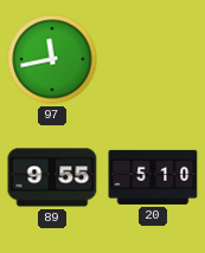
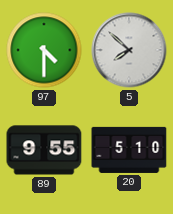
97: 11:43 -> 4:30
5: none -> 7:52
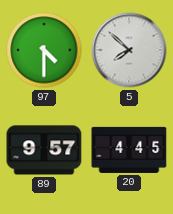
89: 9:55 -> 9:57
20: 5:10 -> 4:45
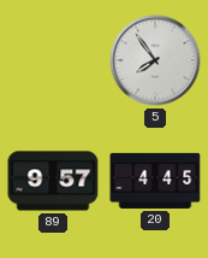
97: 4:30 -> none
5: 7:52 -> 7:54
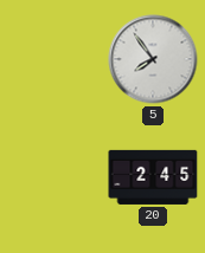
89: 9:57 -> none
20: 4:45 -> 2:45
